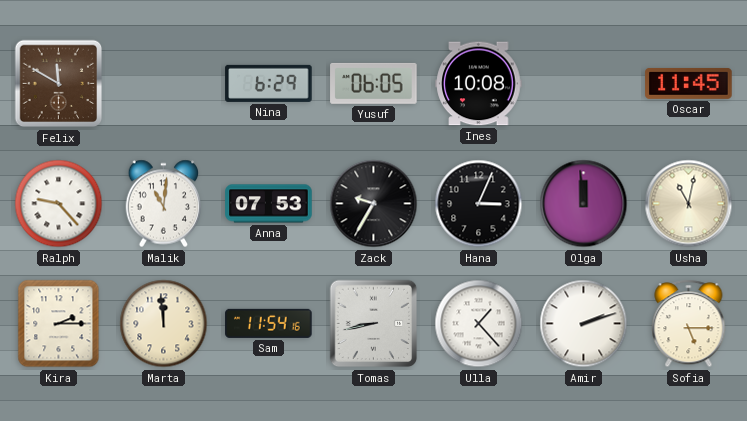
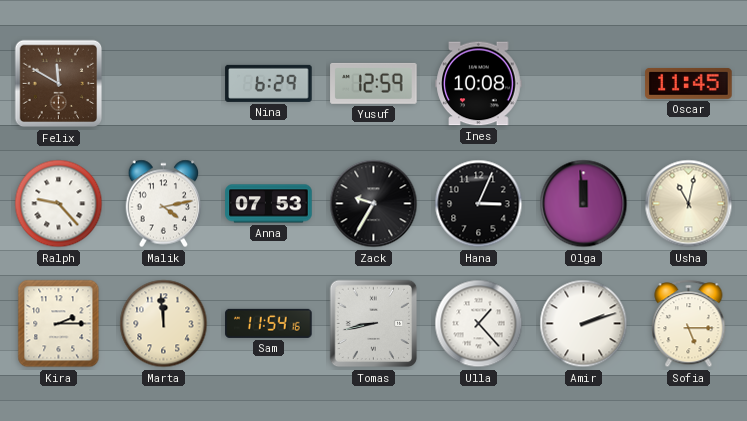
Yusuf: 06:05 -> 12:59
Malik: 11:01 -> 4:13
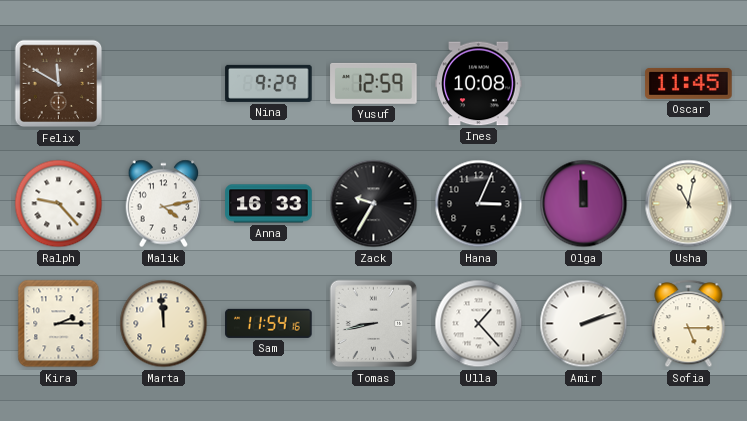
Nina: 6:29 -> 9:29
Anna: 07:53 -> 16:33
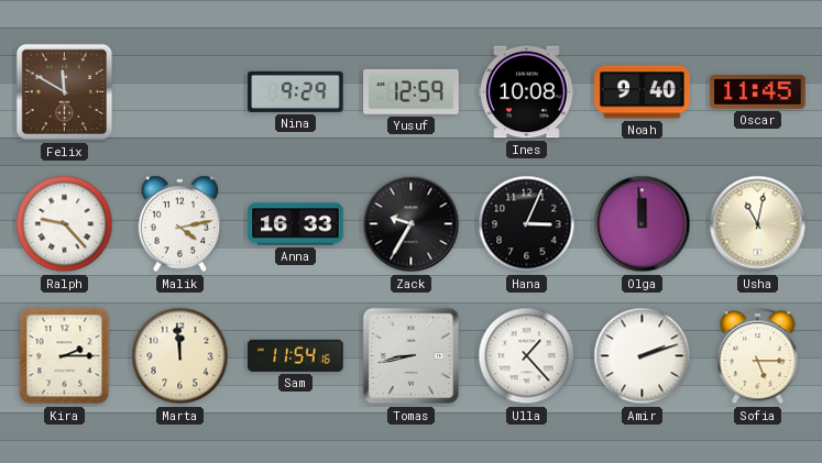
Noah: none -> 9:40
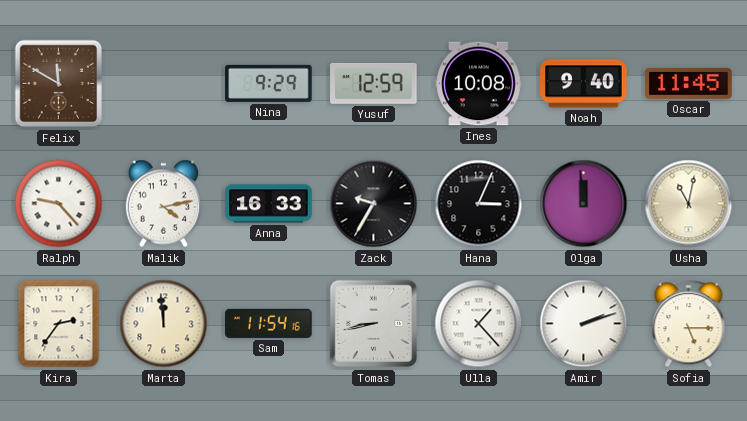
Kira: 2:15 -> 2:36
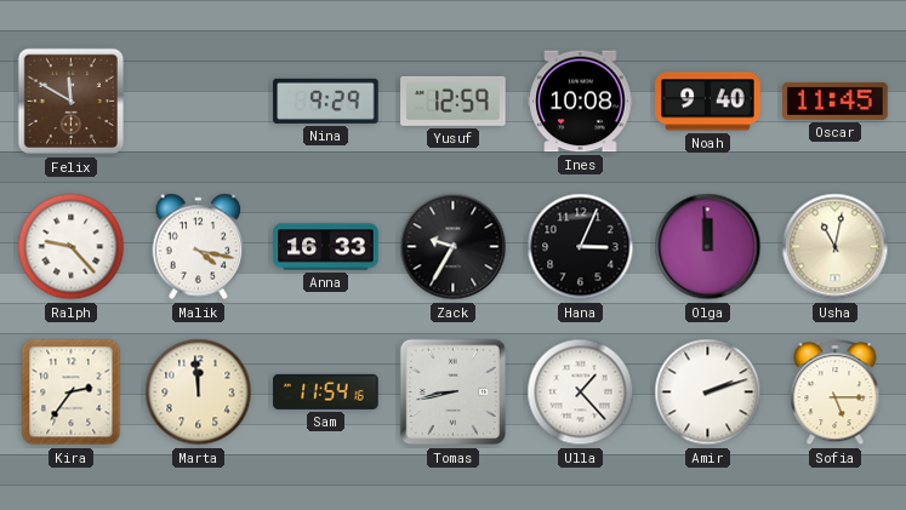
Malik: 4:13 -> 4:17
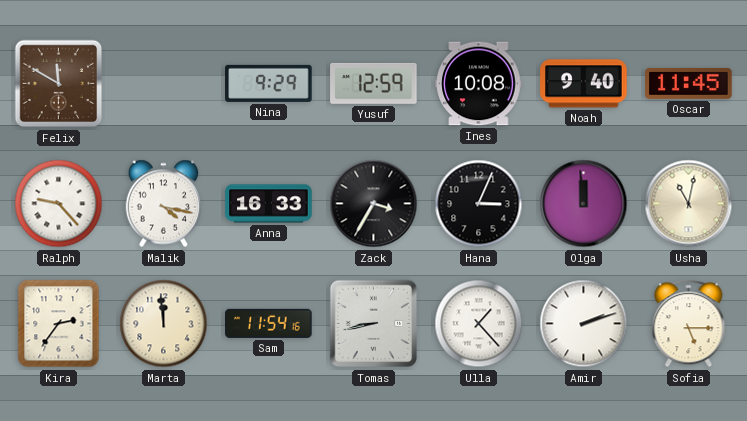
Zack: 9:35 -> 3:35
